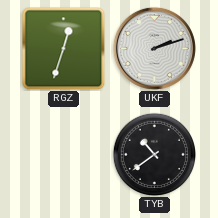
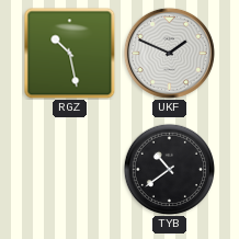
RGZ: 12:33 -> 10:28
UKF: 2:12 -> 1:49
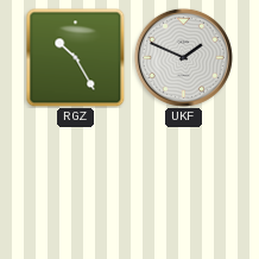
RGZ: 10:28 -> 10:25
TYB: 10:39 -> none
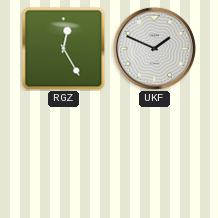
RGZ: 10:25 -> 12:25
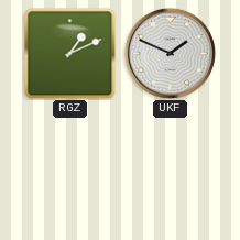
RGZ: 12:25 -> 1:11
